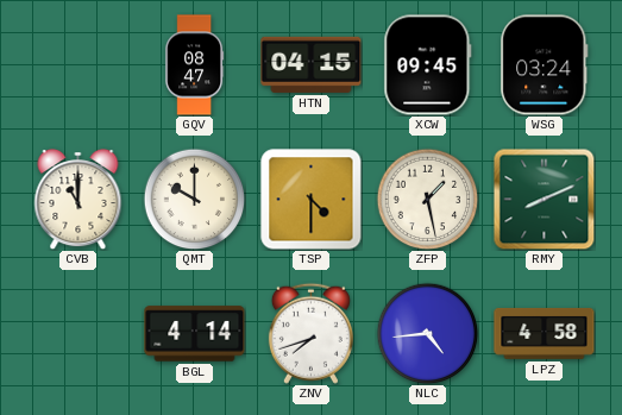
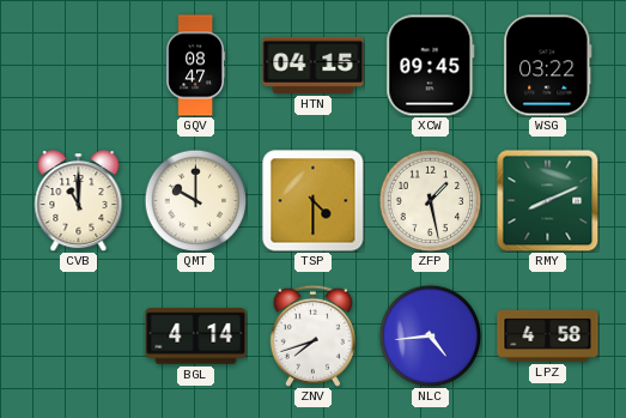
WSG: 03:24 -> 03:22
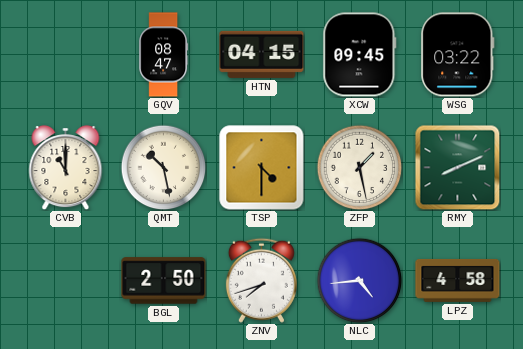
QMT: 10:00 -> 10:28
BGL: 4:14 -> 2:50
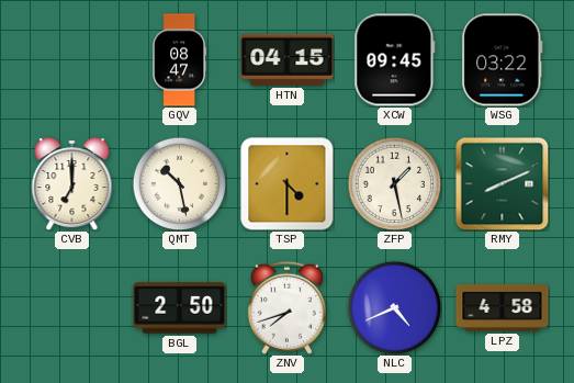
CVB: 11:00 -> 7:00
NLC: 4:44 -> 4:41
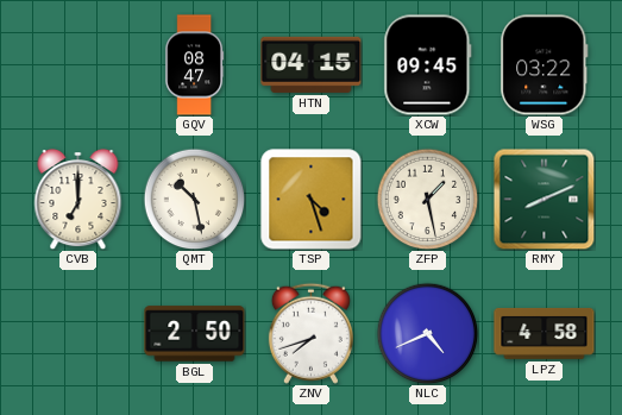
TSP: 4:30 -> 4:27
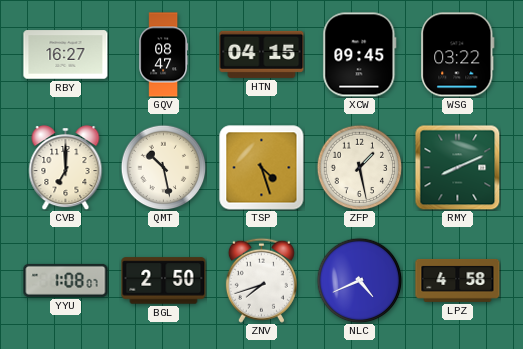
RBY: none -> 16:27
YYU: none -> 1:08
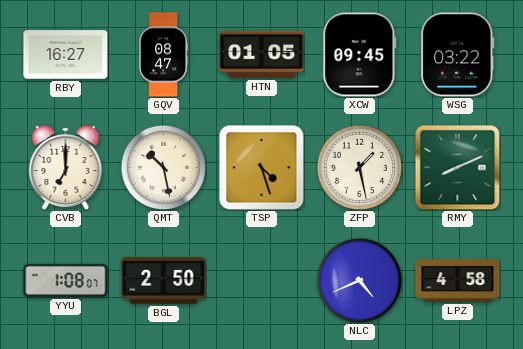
HTN: 04:15 -> 01:05
ZNV: 7:42 -> none
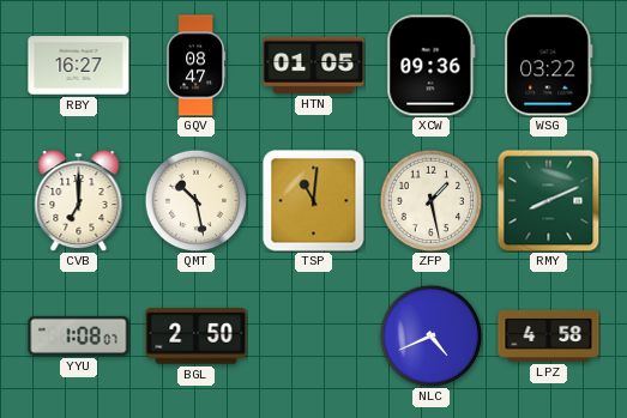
XCW: 09:45 -> 09:36
TSP: 4:27 -> 11:01
